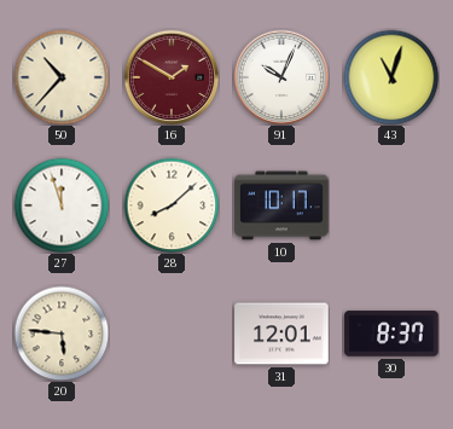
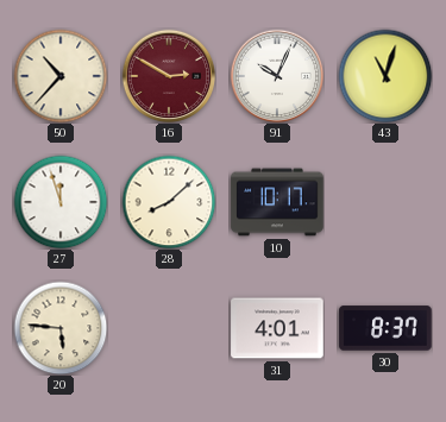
16: 1:50 -> 2:50
31: 12:01 -> 4:01
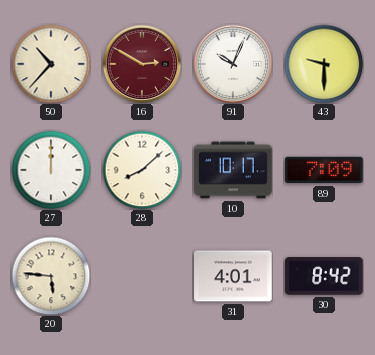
43: 11:03 -> 9:30
27: 11:57 -> 12:00
89: none -> 7:09
30: 8:37 -> 8:42
